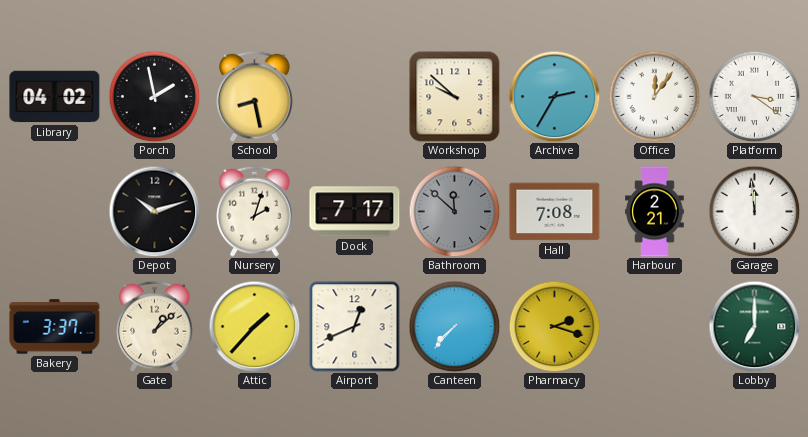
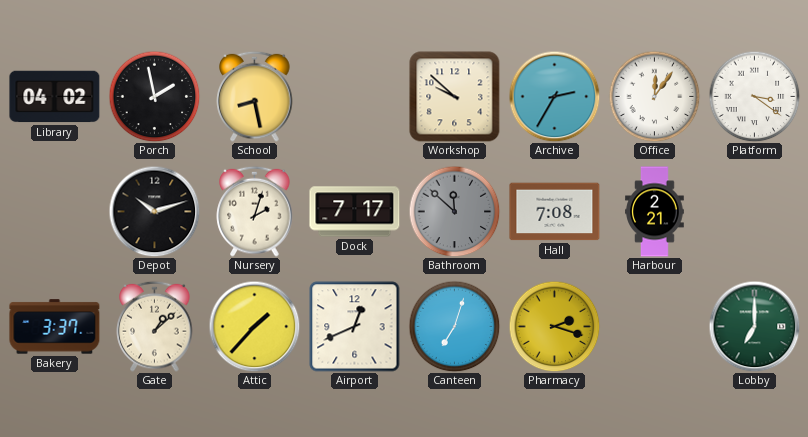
Garage: 11:59 -> none
Canteen: 7:37 -> 7:03
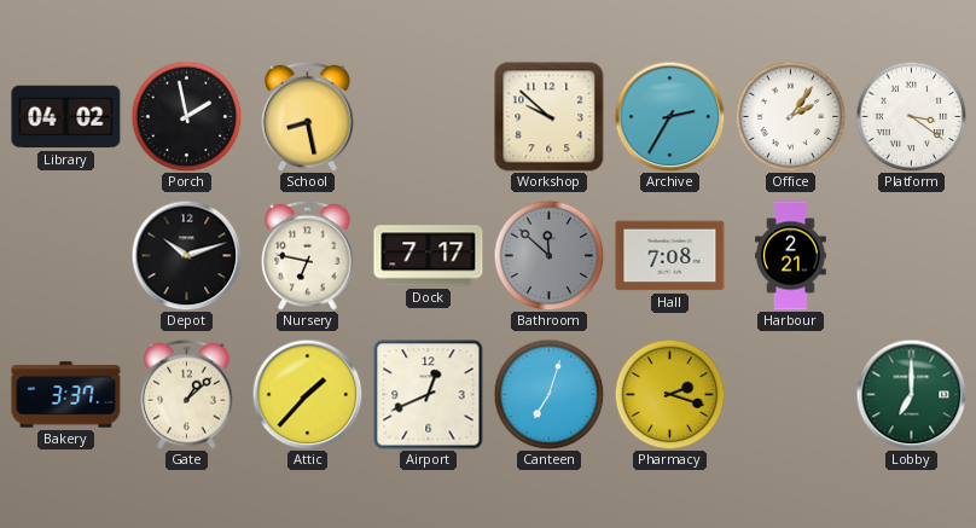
Office: 12:06 -> 2:06
Nursery: 2:03 -> 6:47
